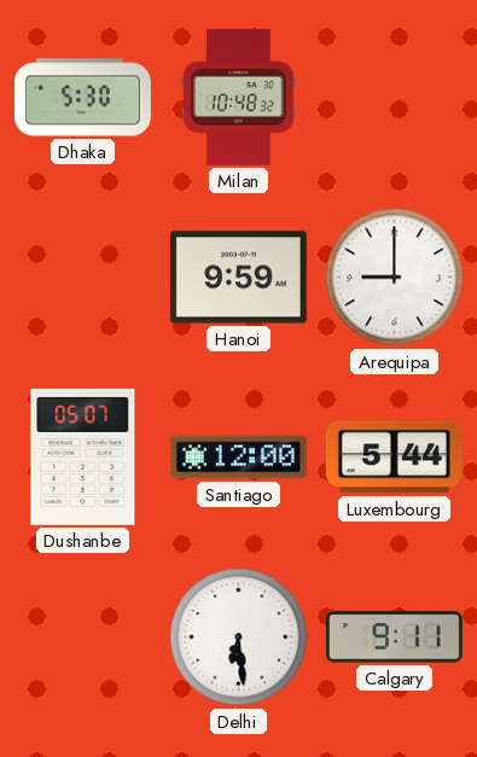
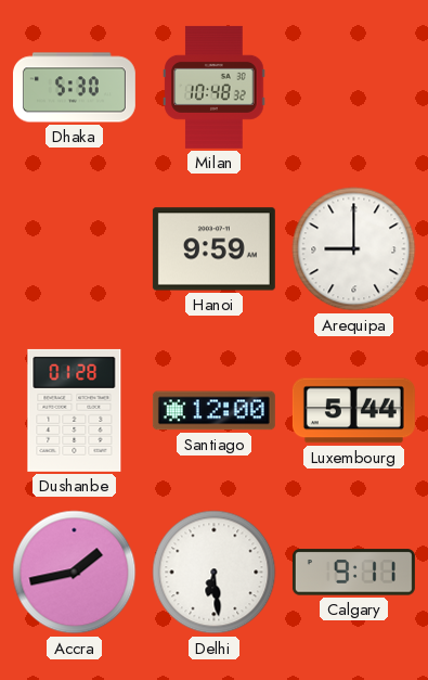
Dushanbe: 05:07 -> 01:28
Accra: none -> 1:43
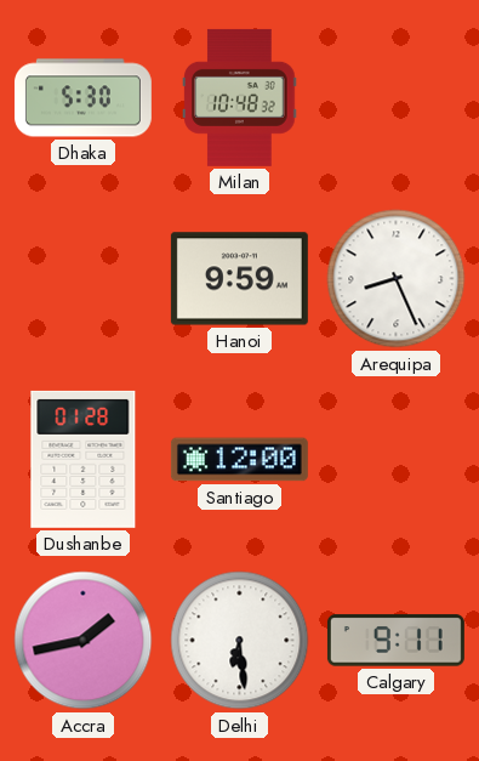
Arequipa: 9:00 -> 8:26
Luxembourg: 5:44 -> none
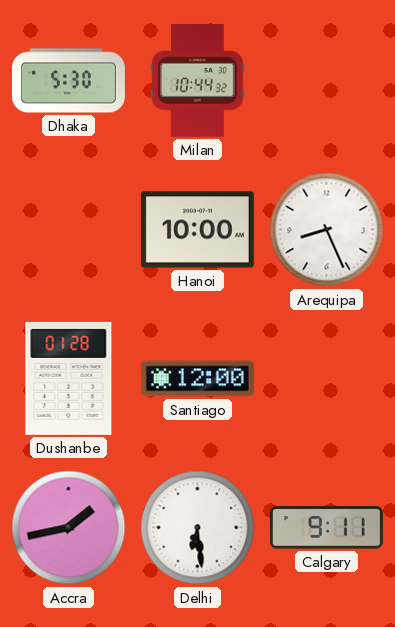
Milan: 10:48 -> 10:44
Hanoi: 9:59 -> 10:00
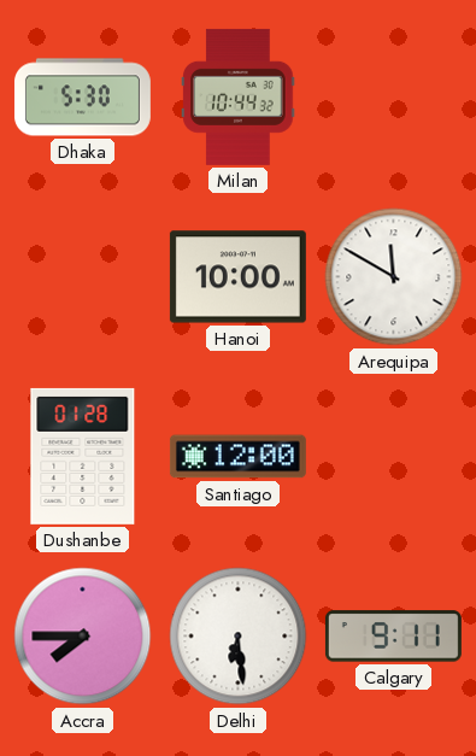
Arequipa: 8:26 -> 11:50
Accra: 1:43 -> 7:45
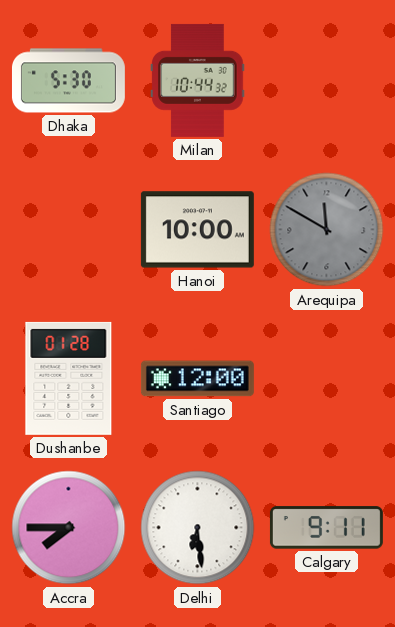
Arequipa dial: white -> grey
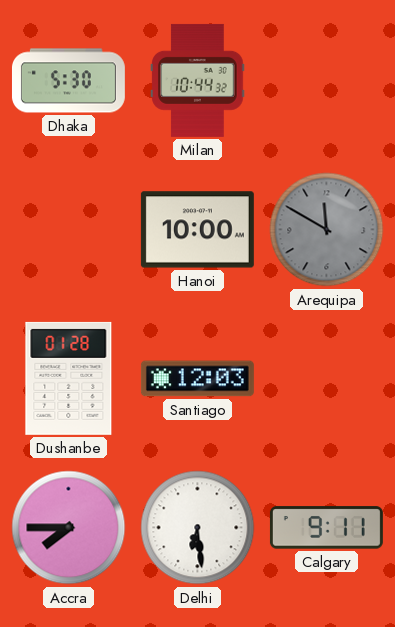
Santiago: 12:00 -> 12:03
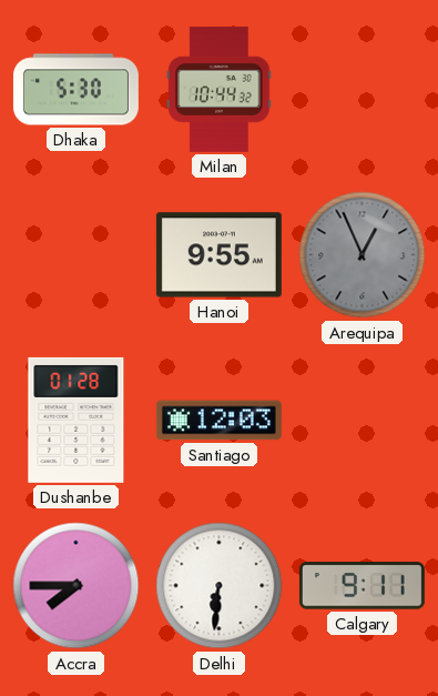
Hanoi: 10:00 -> 9:55
Arequipa: 11:50 -> 12:56
Delhi: 6:29 -> 6:31
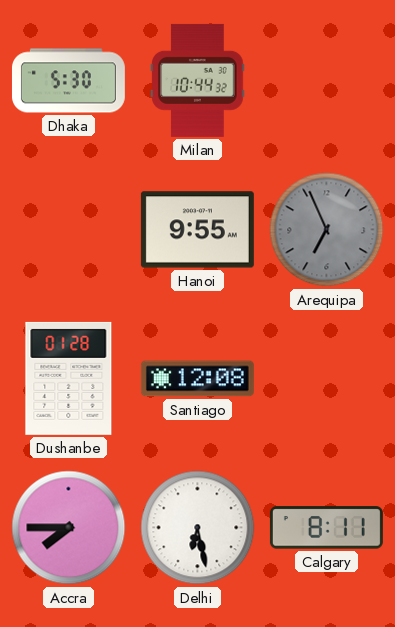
Arequipa: 12:56 -> 6:56
Santiago: 12:03 -> 12:08
Delhi: 6:31 -> 6:28
Calgary: 9:11 -> 8:11
